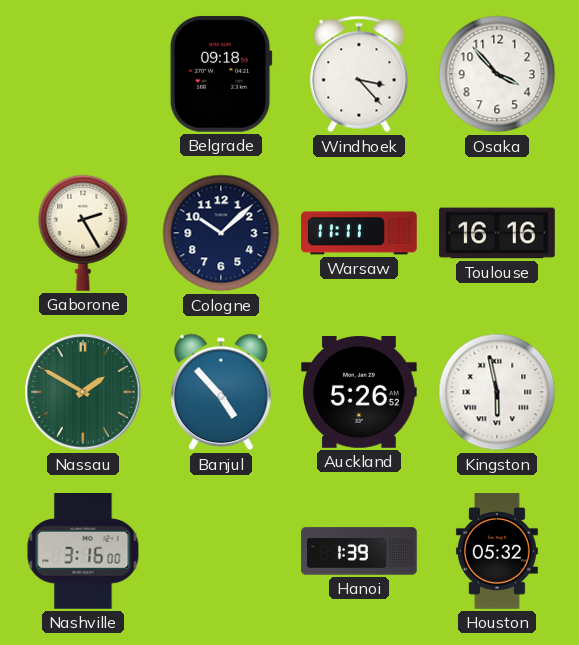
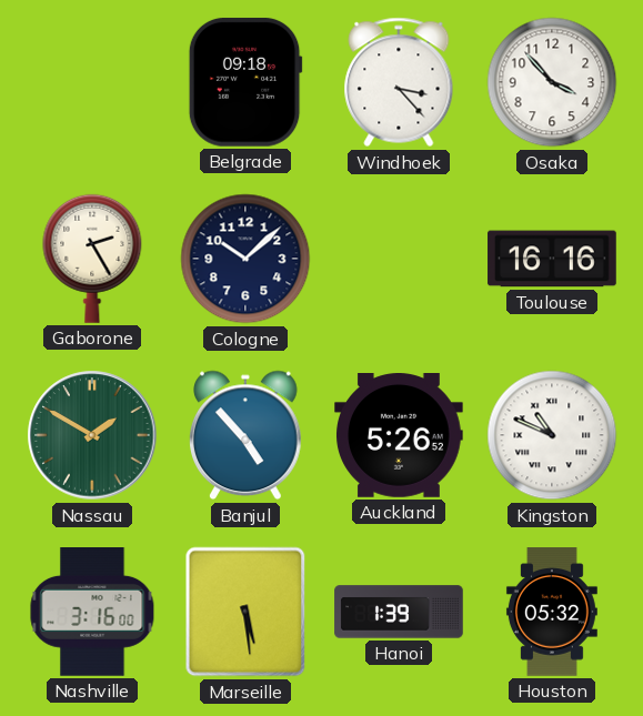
Warsaw: 11:11 -> none
Kingston: 5:58 -> 10:49
Marseille: none -> 5:29
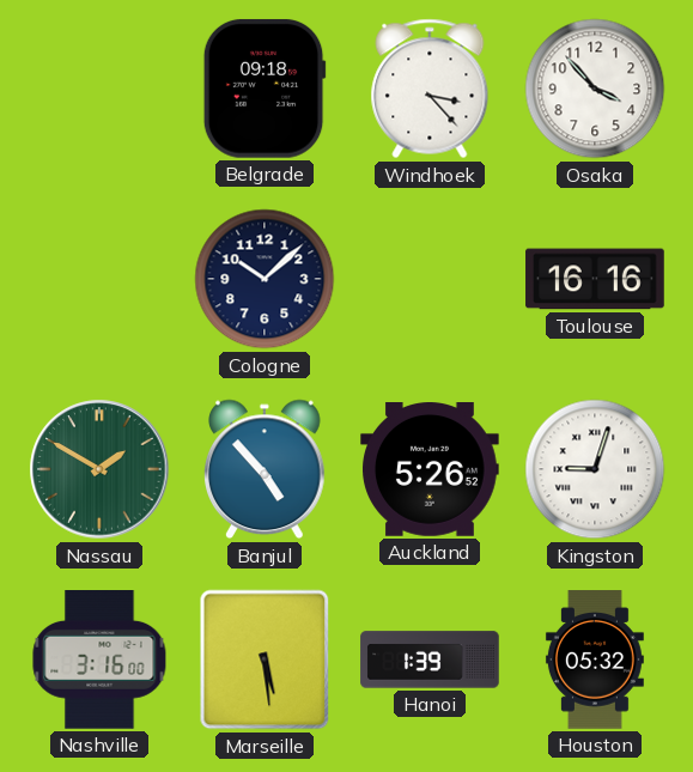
Gaborone: 2:25 -> none
Kingston: 10:49 -> 9:03
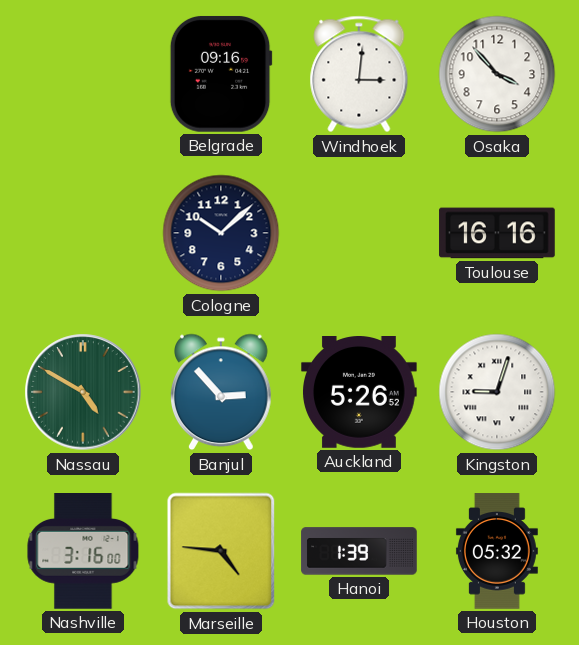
Belgrade: 09:18 -> 09:16
Windhoek: 3:23 -> 3:01
Nassau: 1:50 -> 4:50
Banjul: 4:53 -> 2:53
Marseille: 5:29 -> 4:46
